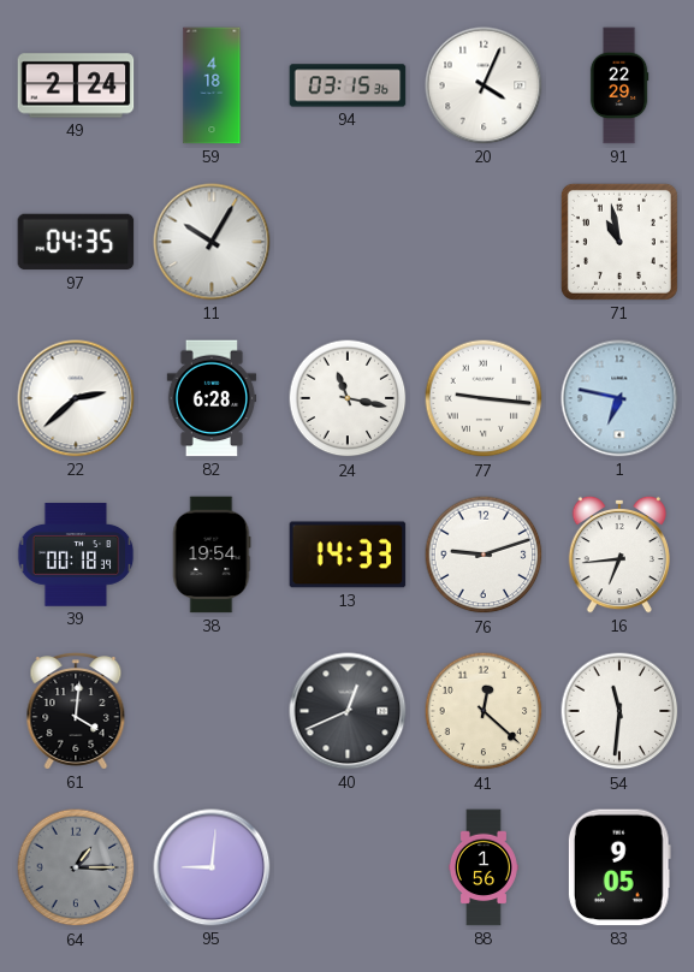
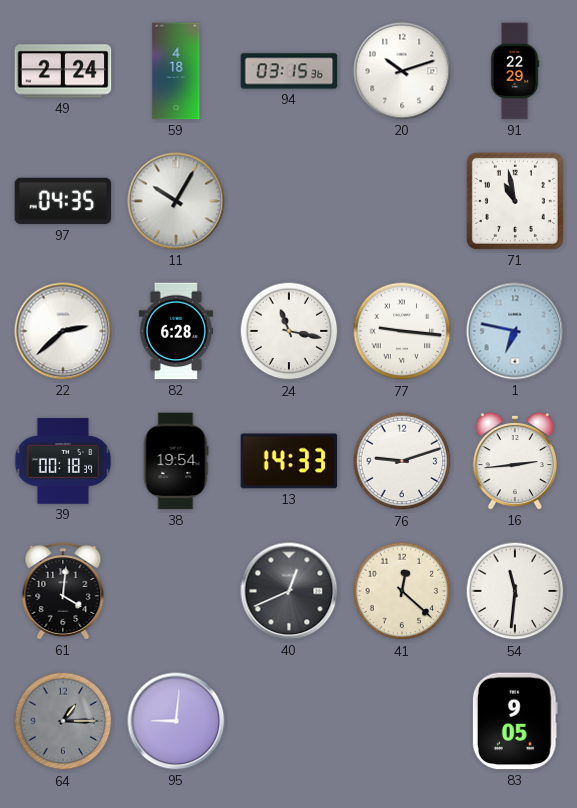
20: 4:04 -> 10:12
16: 6:44 -> 2:44
88: 1:56 -> none
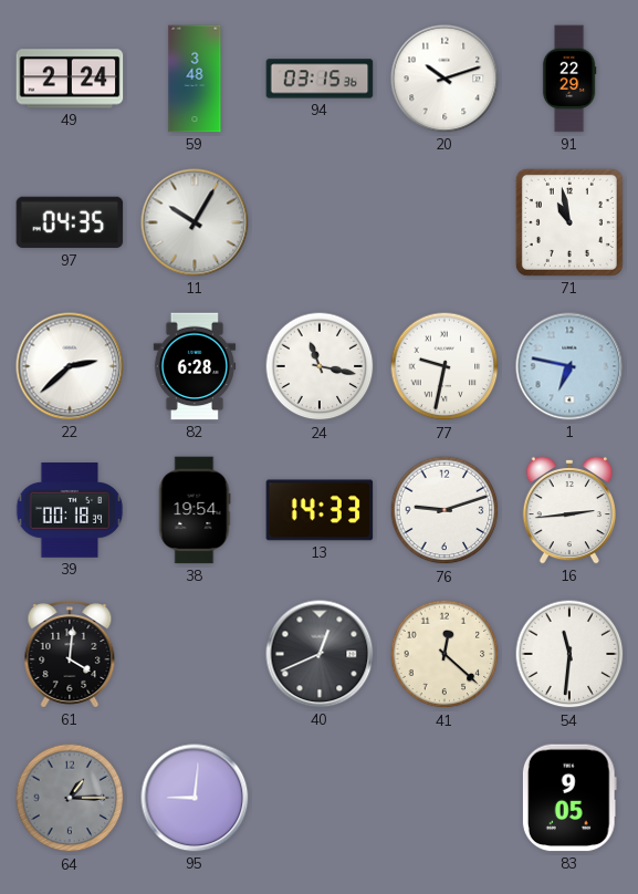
59: 4:18 -> 3:48
77: 9:16 -> 9:32
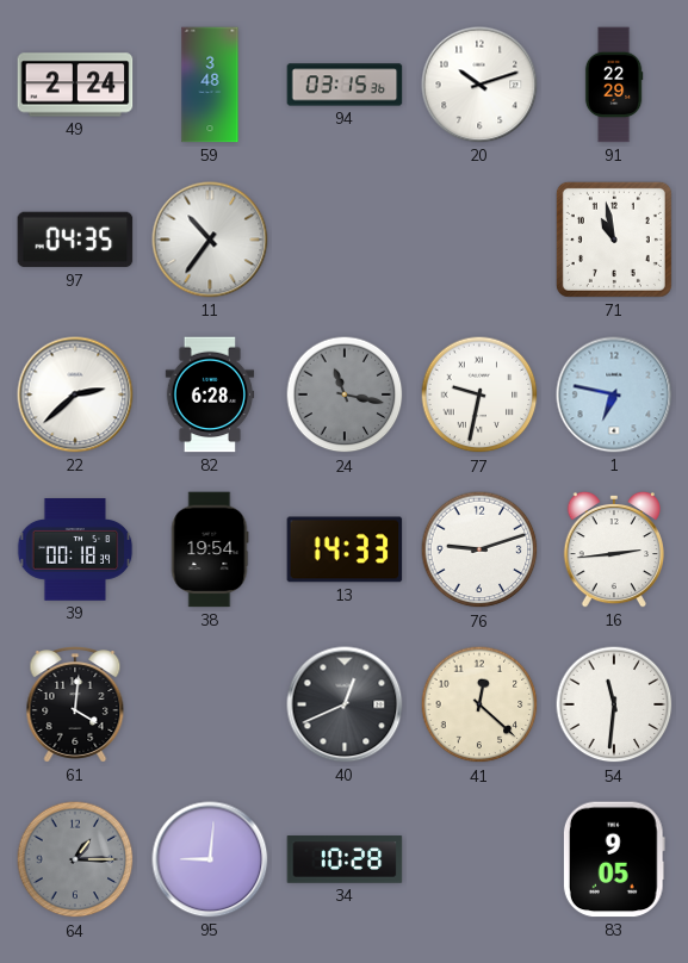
11: 10:05 -> 10:36
24 dial: white -> grey
34: none -> 10:28
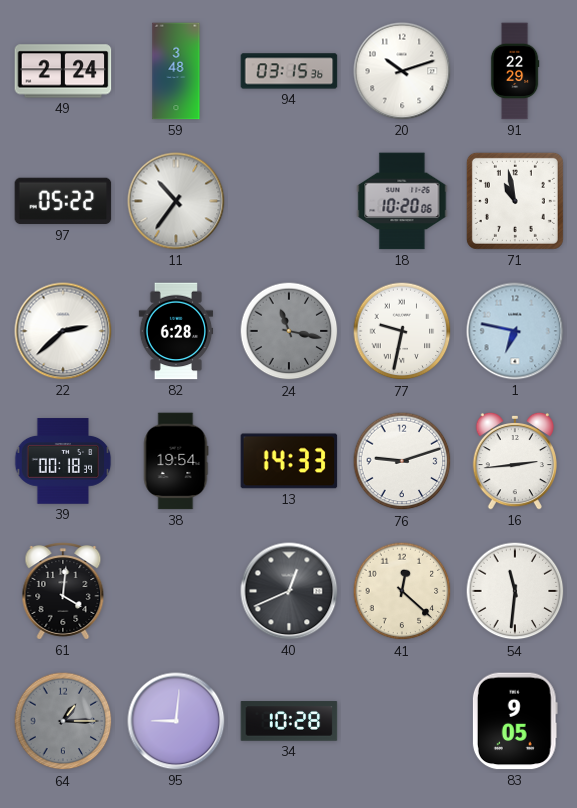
97: 04:35 -> 05:22
18: none -> 10:20
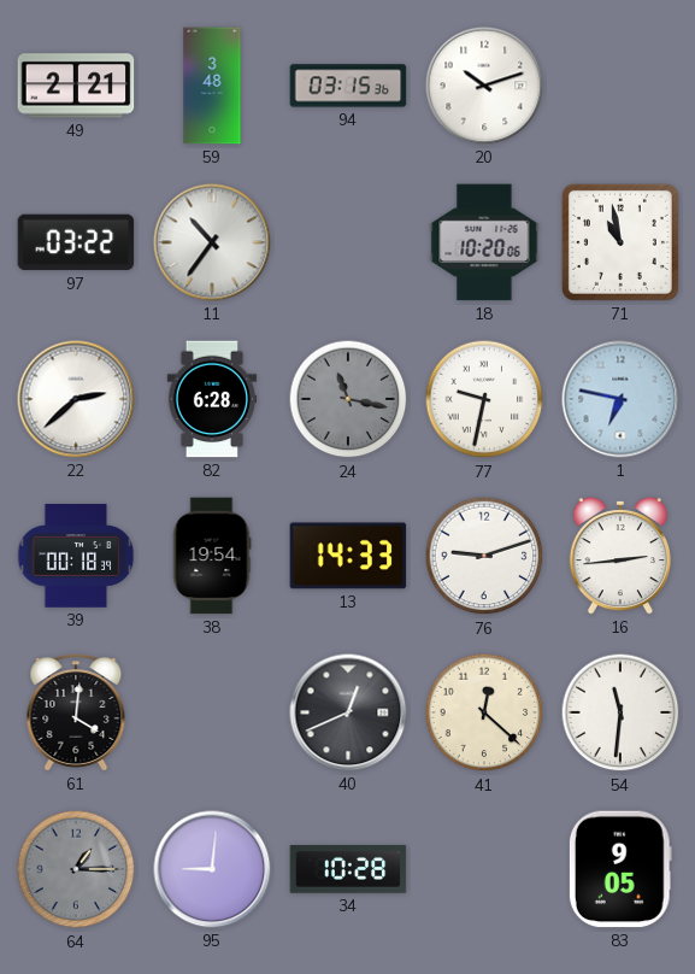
49: 2:24 -> 2:21
91: 22:29 -> none
97: 05:22 -> 03:22
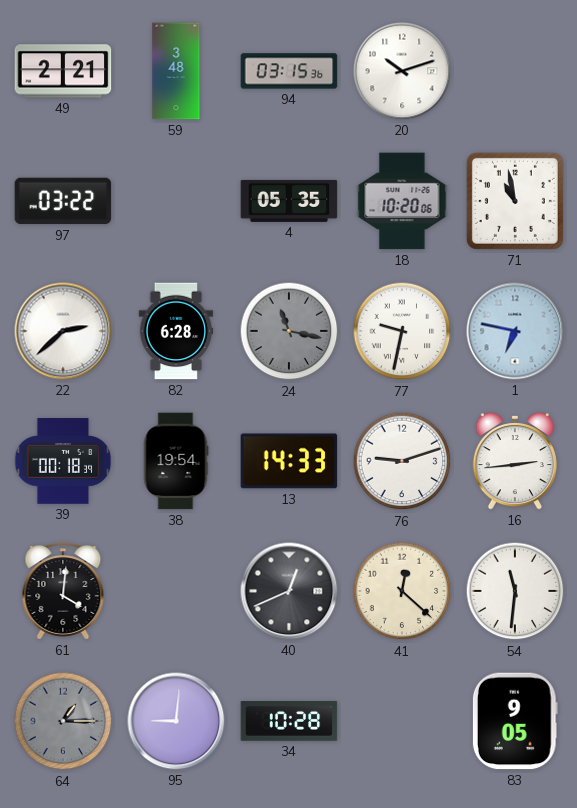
11: 10:36 -> none
4: none -> 05:35
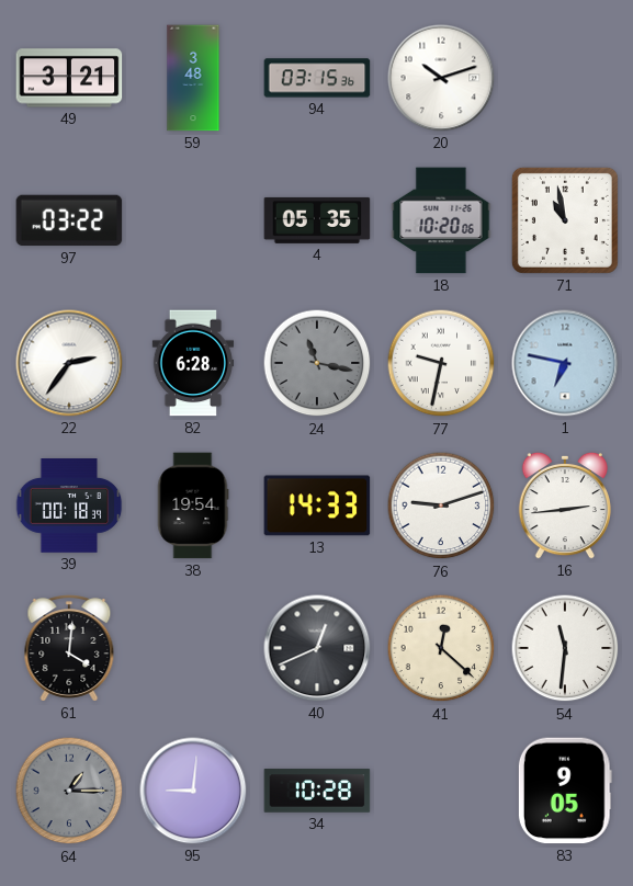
49: 2:21 -> 3:21
22: 2:38 -> 2:36
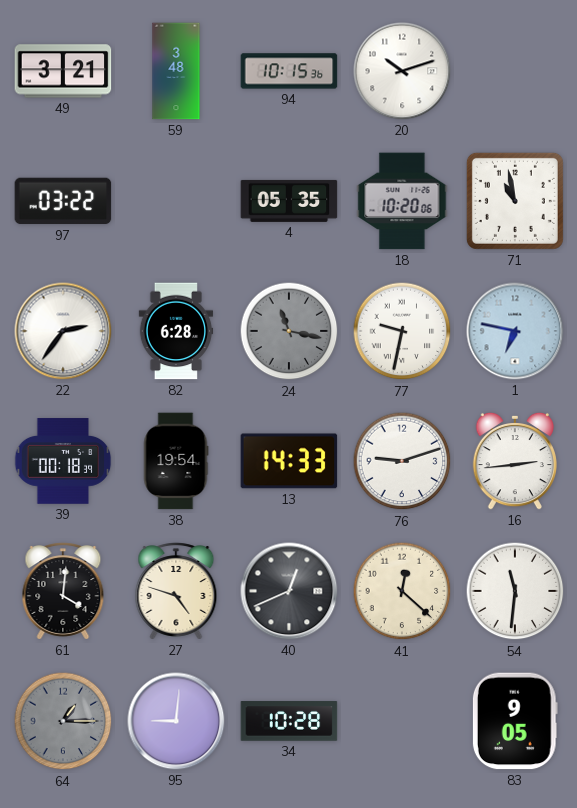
94: 03:15 -> 10:15
27: none -> 4:48
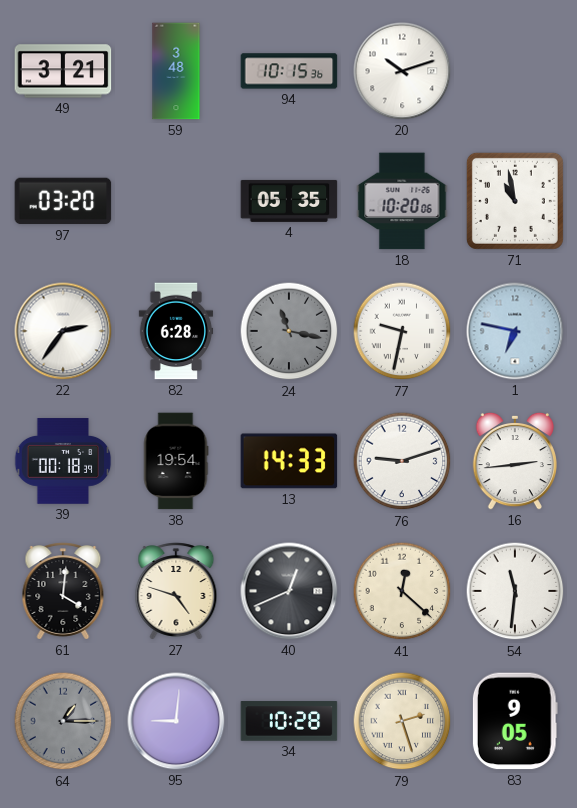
97: 03:22 -> 03:20
79: none -> 2:27
